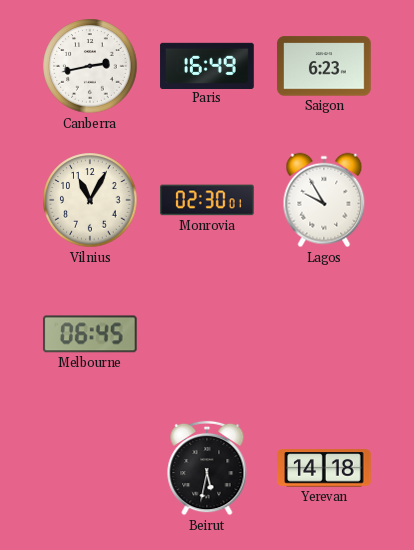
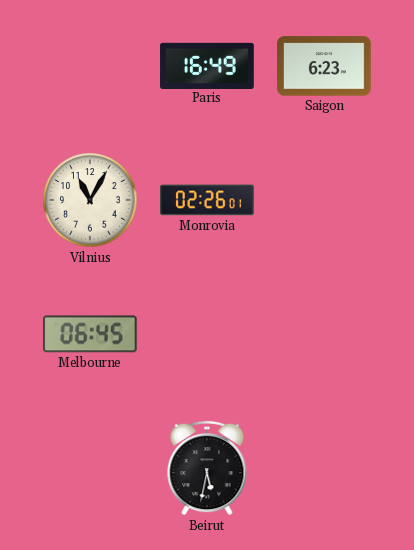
Canberra: 2:43 -> none
Monrovia: 02:30 -> 02:26
Lagos: 9:55 -> none
Yerevan: 14:18 -> none
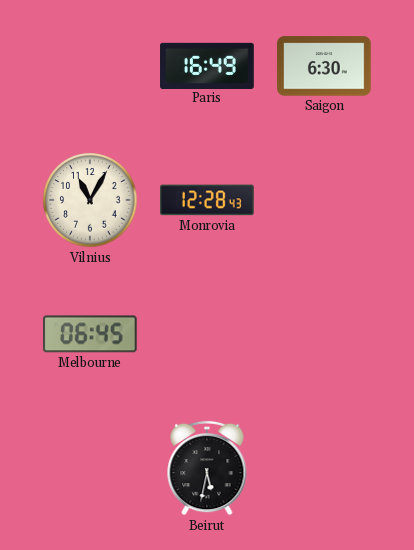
Saigon: 6:23 -> 6:30
Monrovia: 02:26 -> 12:28
